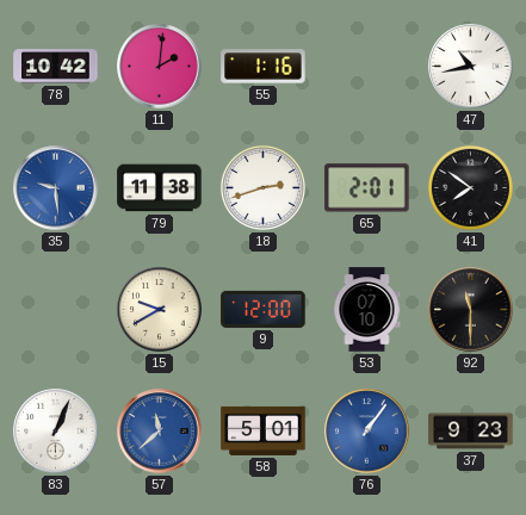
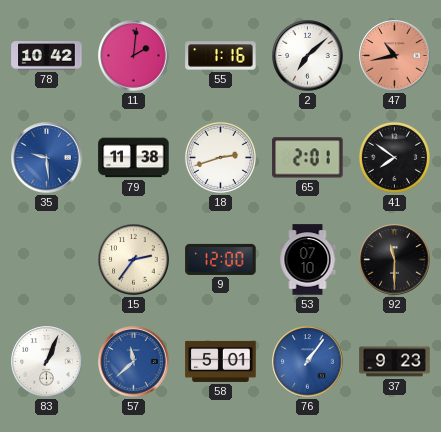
2: none -> 7:08
47 dial: white -> salmon
15: 9:40 -> 2:36
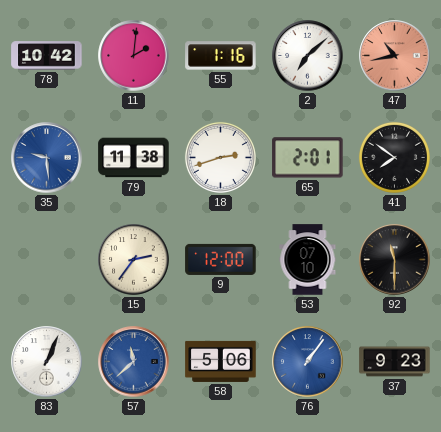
58: 5:01 -> 5:06
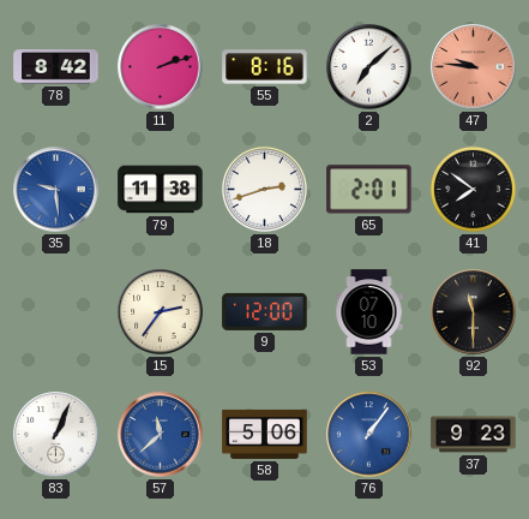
78: 10:42 -> 8:42
11: 2:01 -> 2:12
55: 1:16 -> 8:16
47: 10:43 -> 9:46
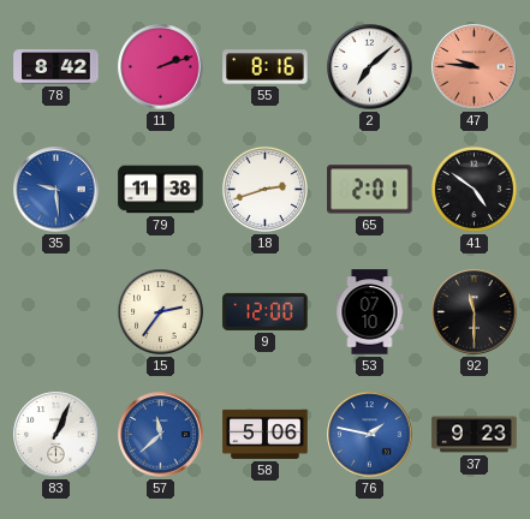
41: 7:51 -> 4:51
76: 1:06 -> 1:47
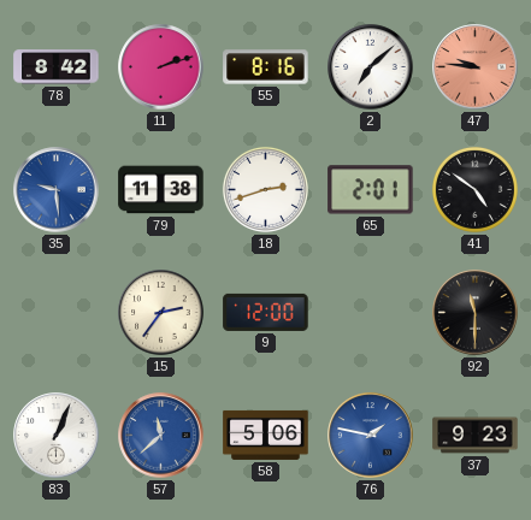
53: 07:10 -> none
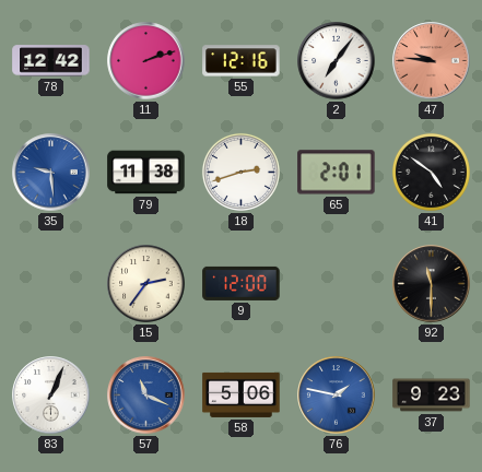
78: 8:42 -> 12:42
55: 8:16 -> 12:16
2: 7:08 -> 7:06
57: 11:38 -> 11:19
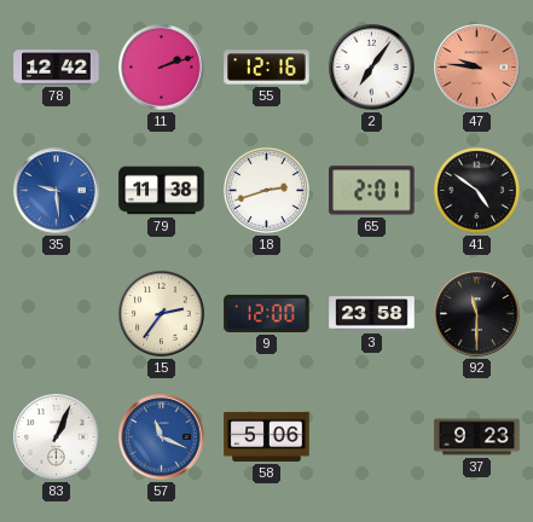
3: none -> 23:58
76: 1:47 -> none
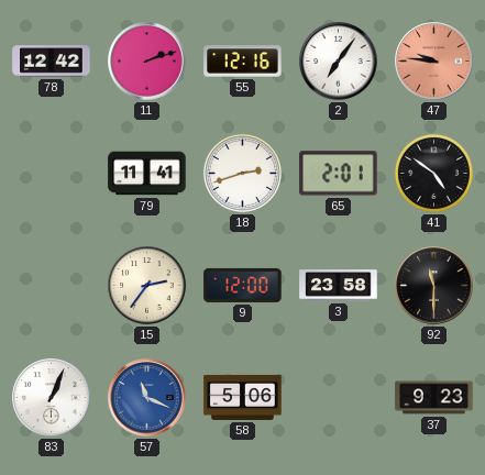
35: 9:29 -> none
79: 11:38 -> 11:41
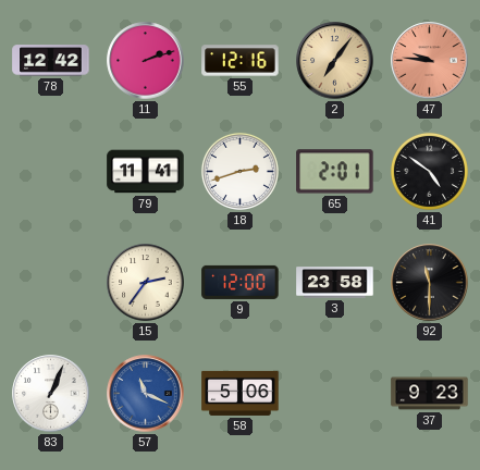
2 dial: white -> champagne
